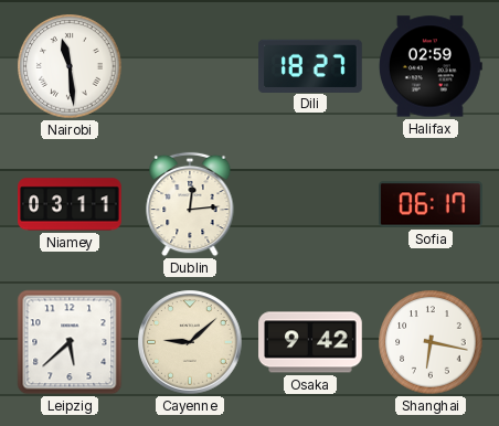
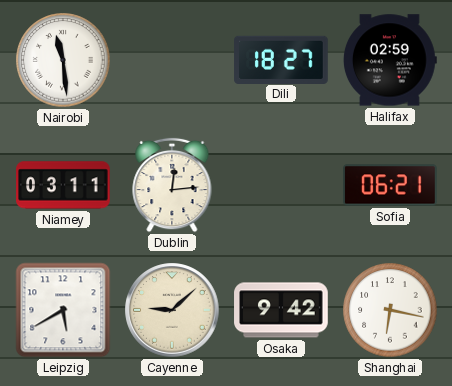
Sofia: 06:17 -> 06:21
Leipzig: 5:38 -> 5:40
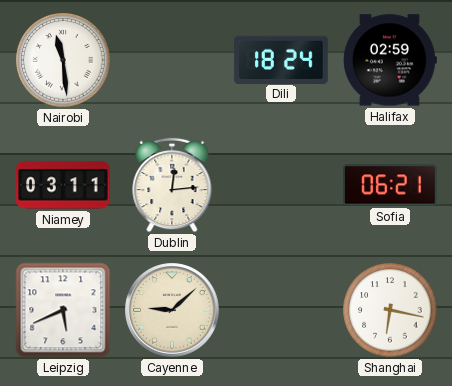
Dili: 18:27 -> 18:24
Leipzig: 5:40 -> 5:41
Osaka: 9:42 -> none
